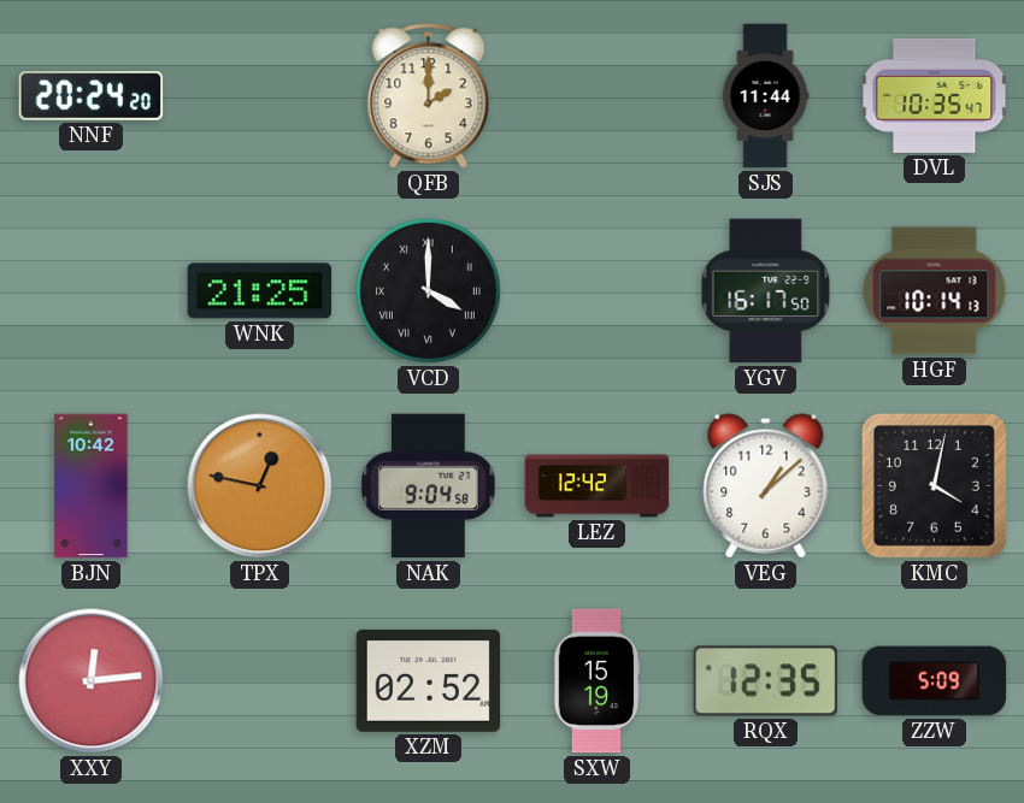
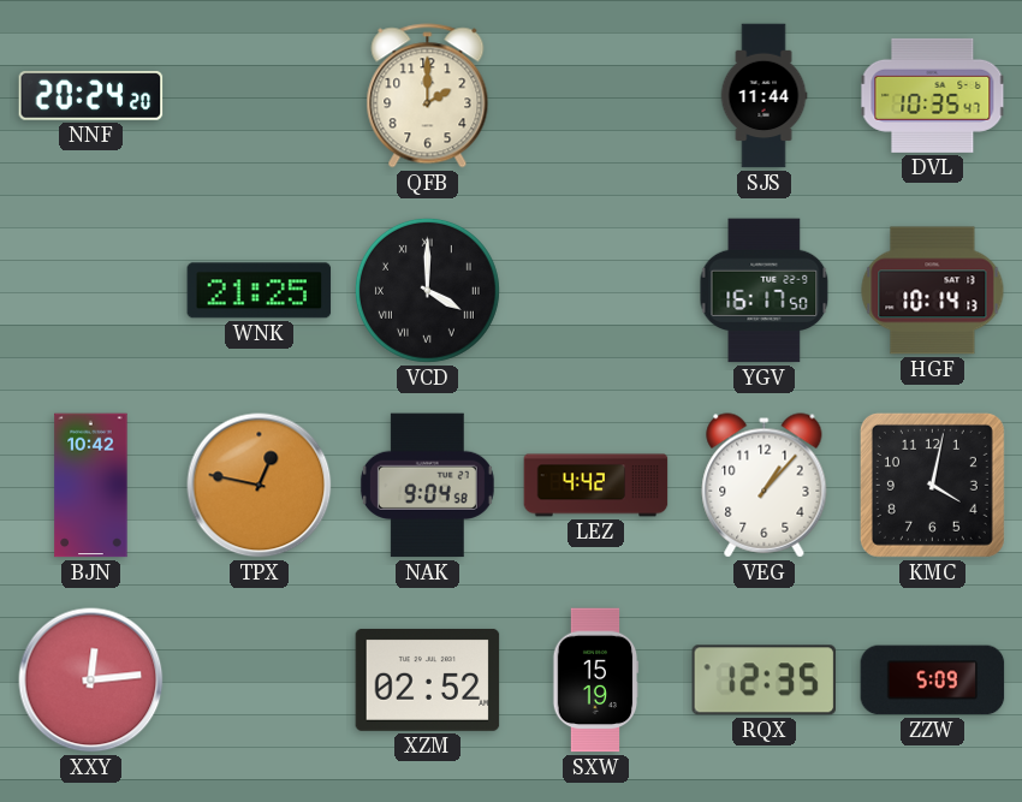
LEZ: 12:42 -> 4:42
VEG: 1:08 -> 1:07
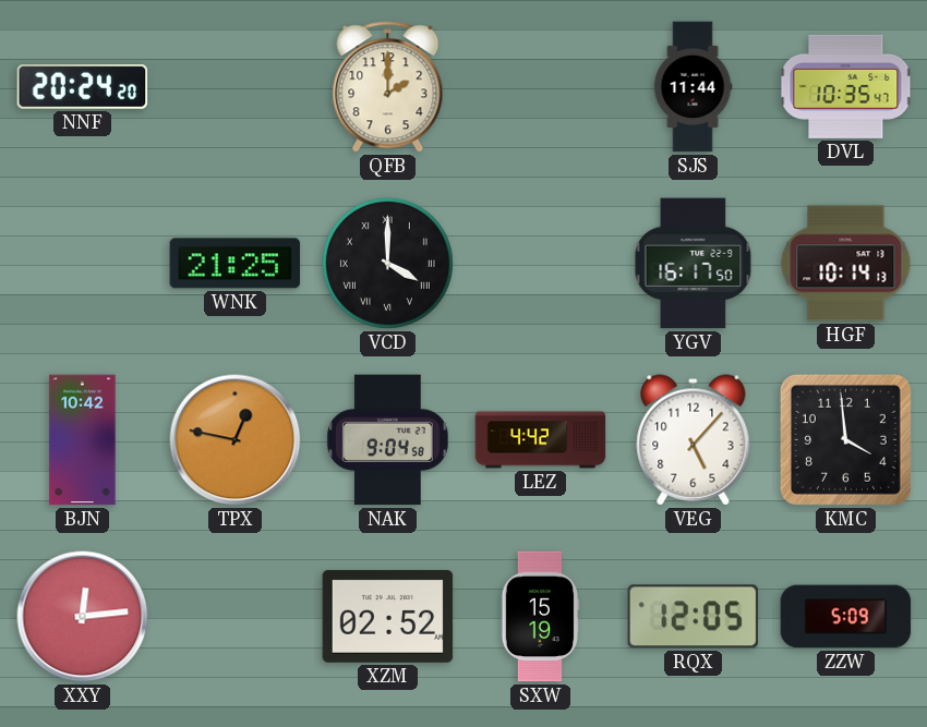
VEG: 1:07 -> 5:07
KMC: 4:02 -> 3:59
RQX: 12:35 -> 12:05
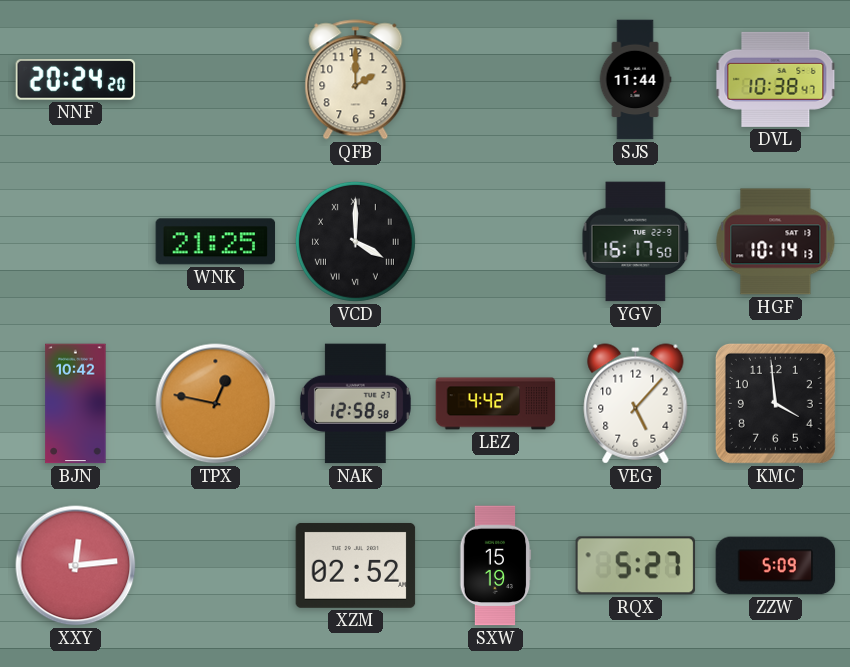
DVL: 10:35 -> 10:38
NAK: 9:04 -> 12:58
RQX: 12:05 -> 5:27
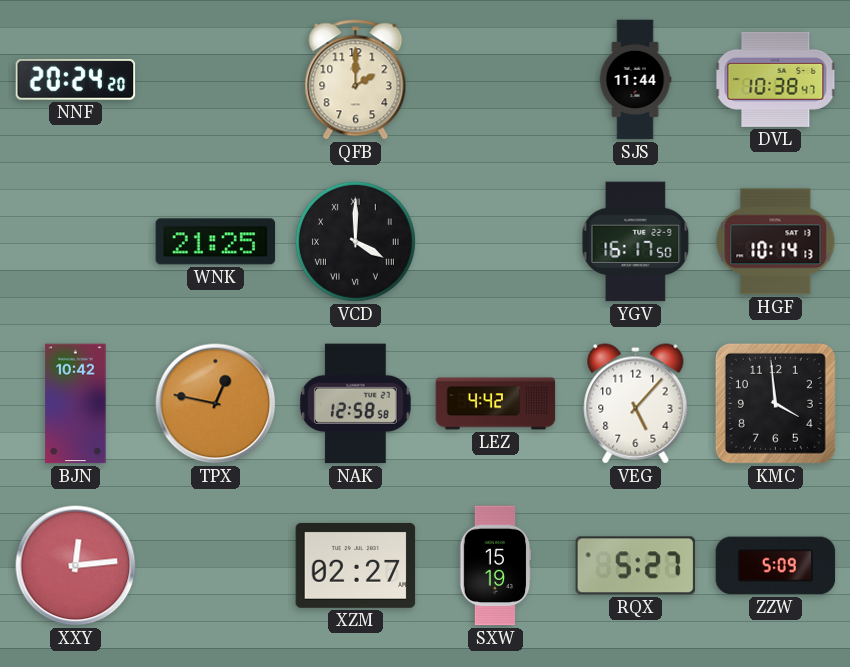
XZM: 02:52 -> 02:27
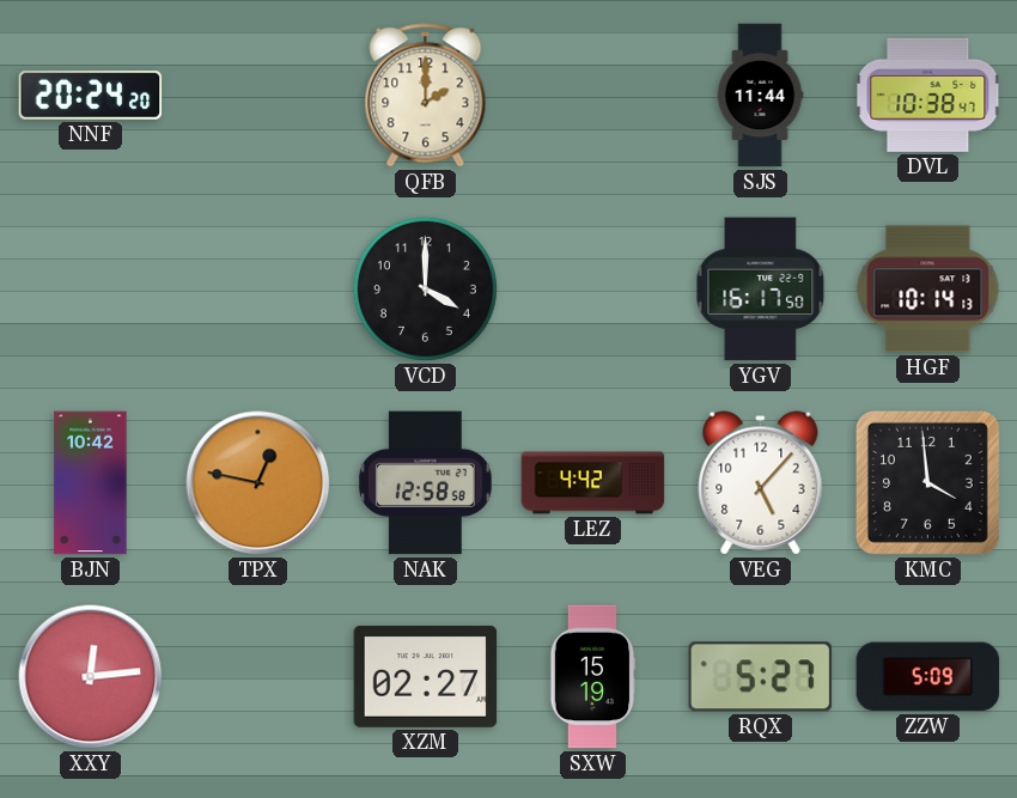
WNK: 21:25 -> none
VCD numerals: Roman -> Arabic
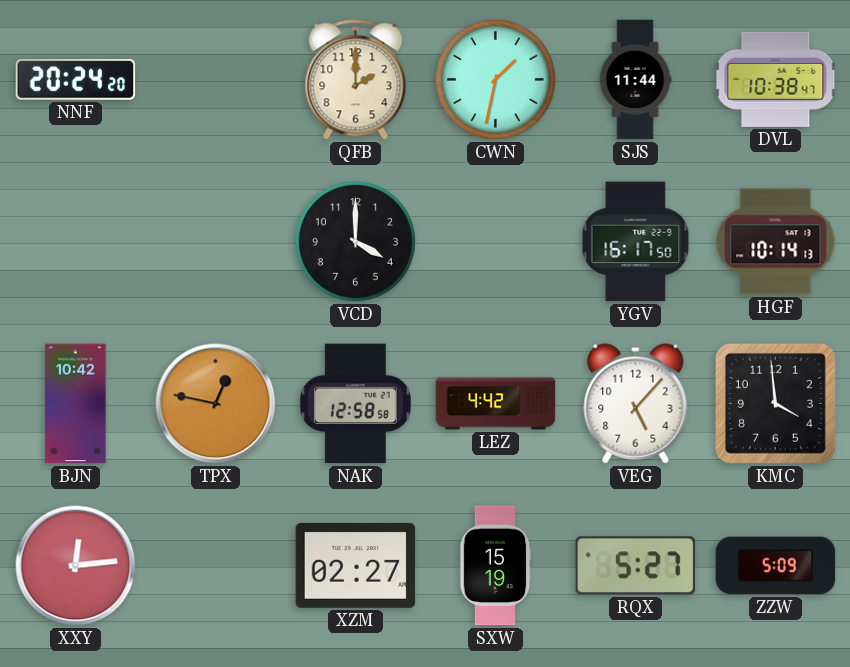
CWN: none -> 1:32
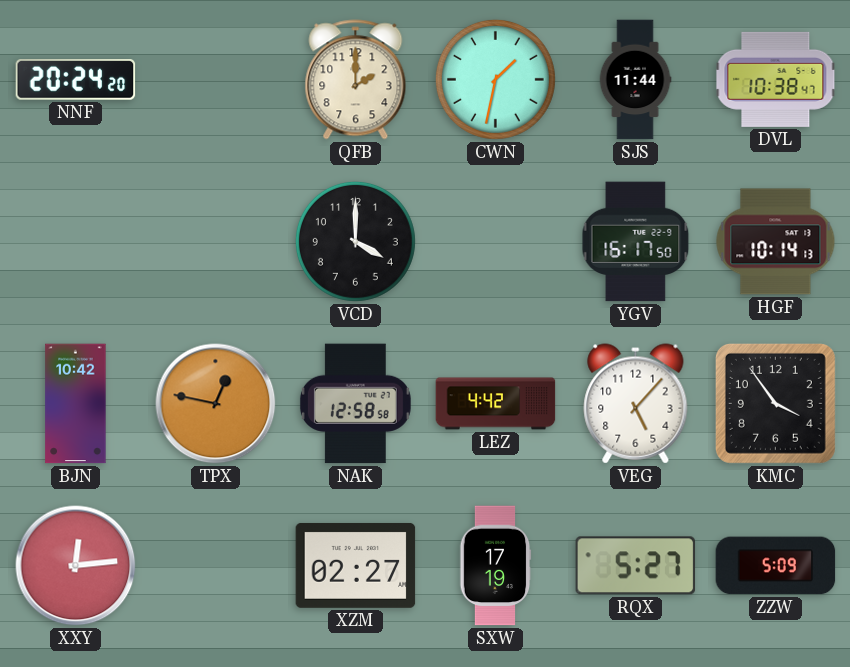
KMC: 3:59 -> 3:54
SXW: 15:19 -> 17:19
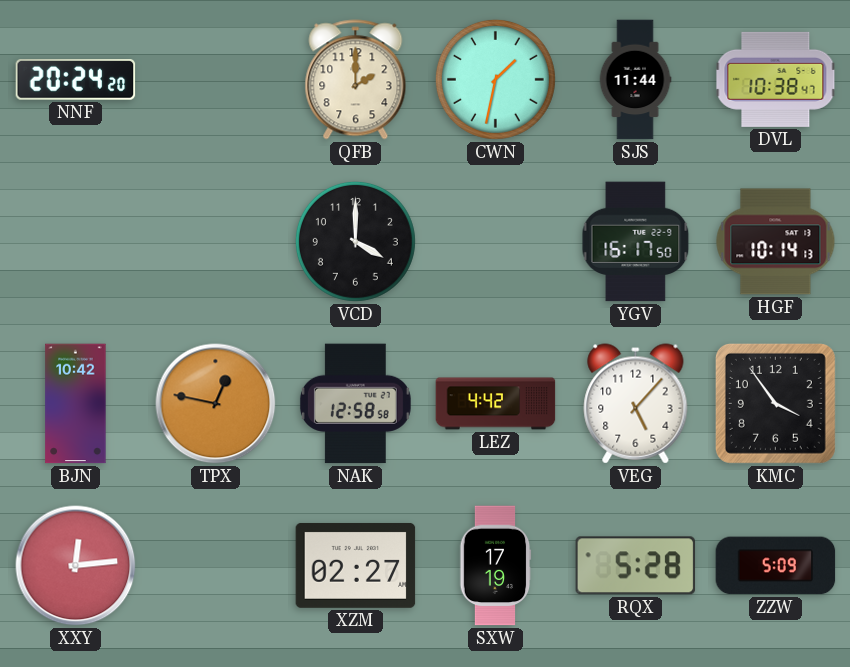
RQX: 5:27 -> 5:28
